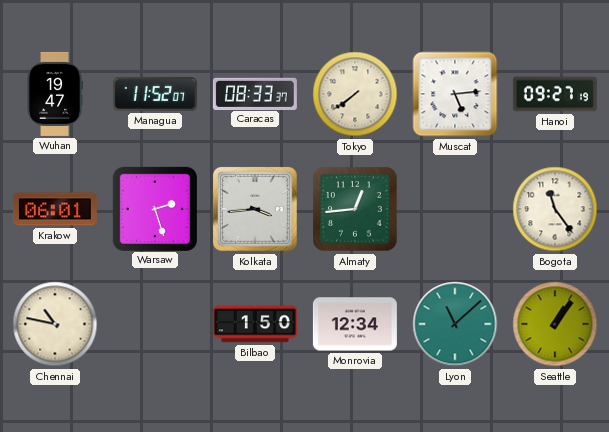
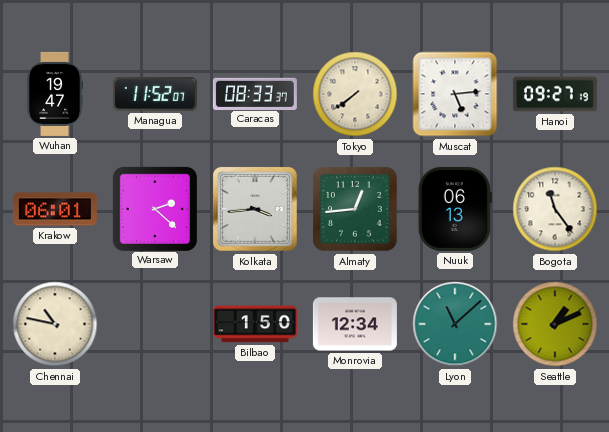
Warsaw: 2:27 -> 2:22
Nuuk: none -> 06:13
Seattle: 1:06 -> 1:11
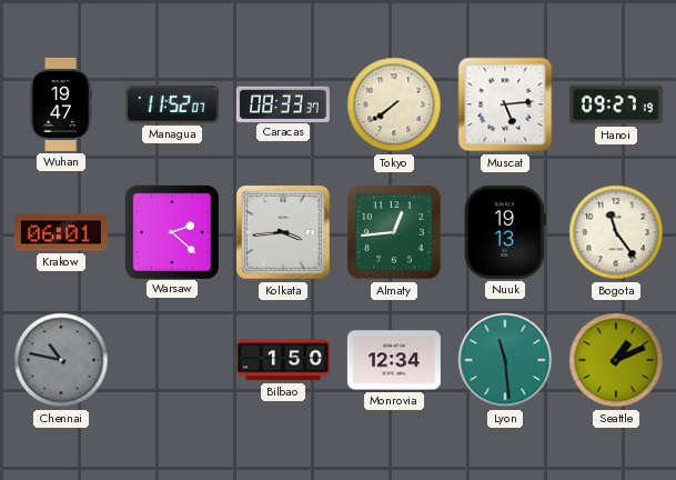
Nuuk: 06:13 -> 19:13
Chennai dial: cream -> grey
Lyon: 11:08 -> 11:29
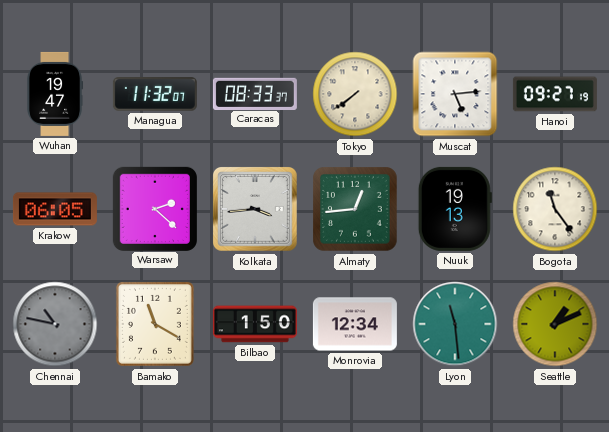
Managua: 11:52 -> 11:32
Krakow: 06:01 -> 06:05
Bamako: none -> 11:20
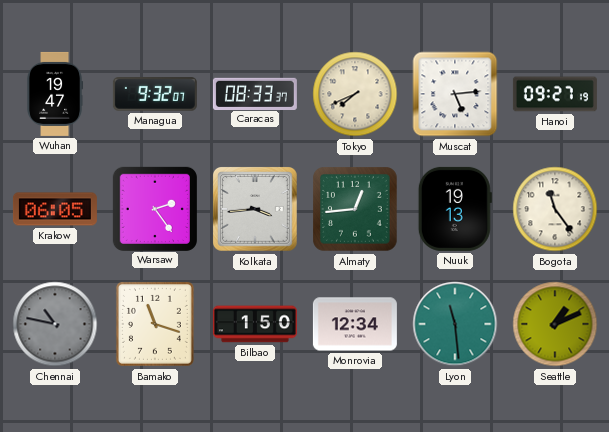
Managua: 11:32 -> 9:32
Tokyo: 7:39 -> 7:41
Warsaw: 2:22 -> 2:24
Bamako: 11:20 -> 11:18
